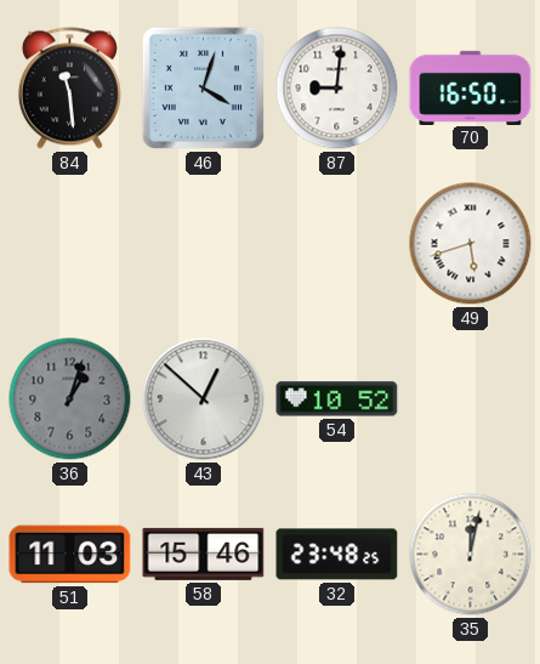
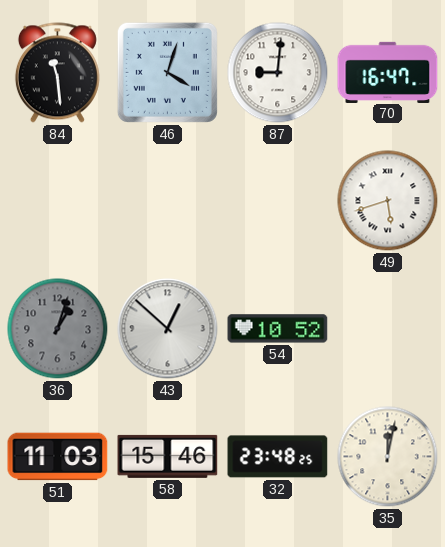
70: 16:50 -> 16:47
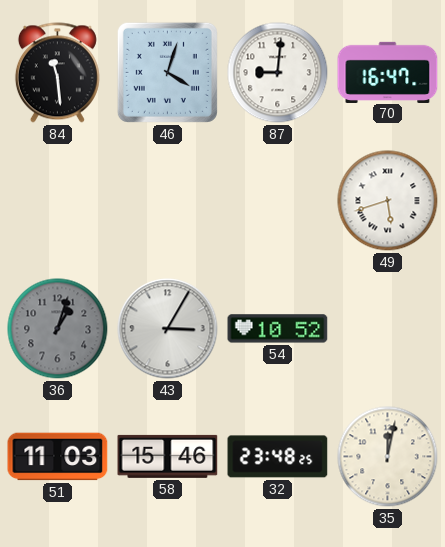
43: 12:52 -> 3:05
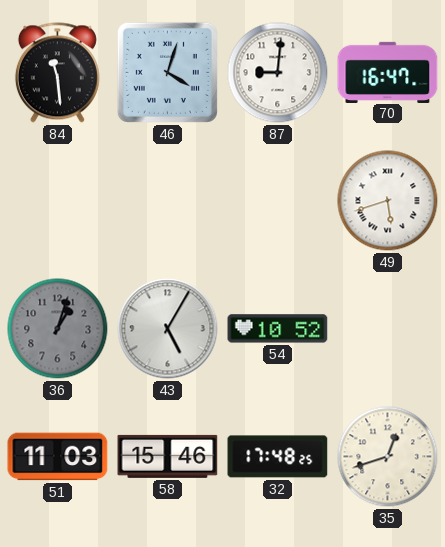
43: 3:05 -> 5:05
32: 23:48 -> 17:48
35: 12:02 -> 12:42
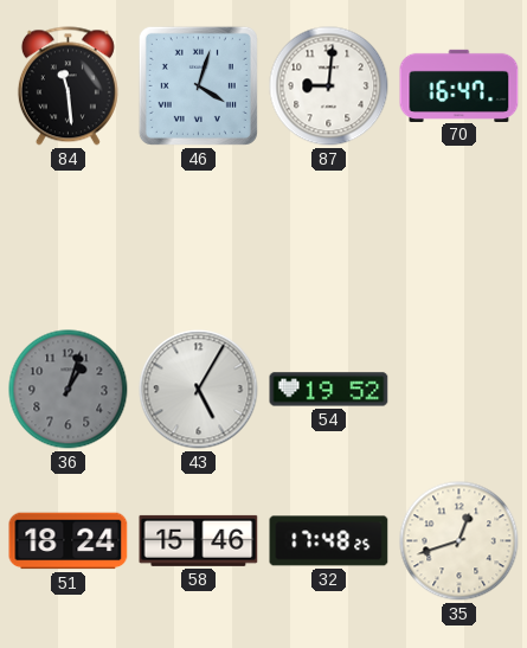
49: 5:42 -> none
54: 10:52 -> 19:52
51: 11:03 -> 18:24
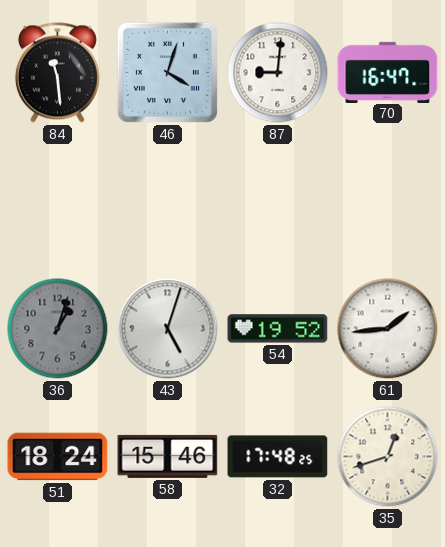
43: 5:05 -> 5:03
61: none -> 1:44
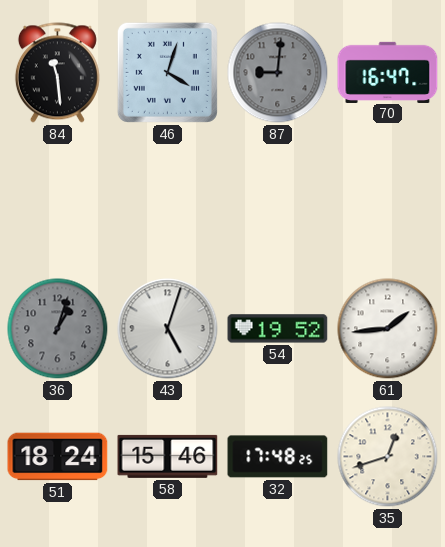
87 dial: white -> grey
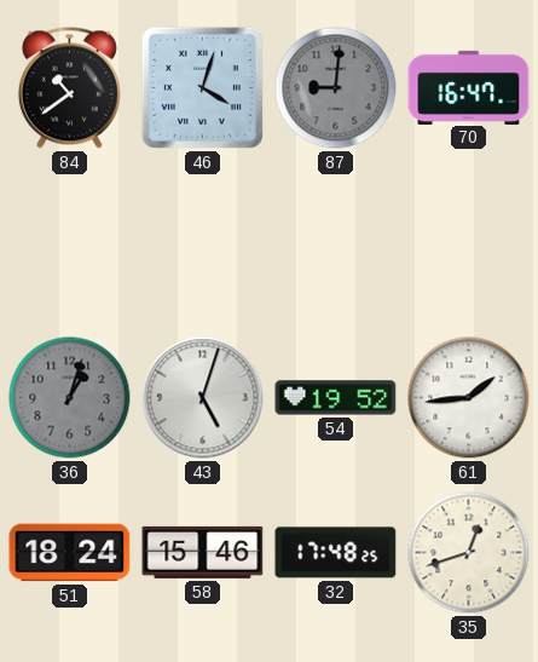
84: 11:29 -> 10:39
